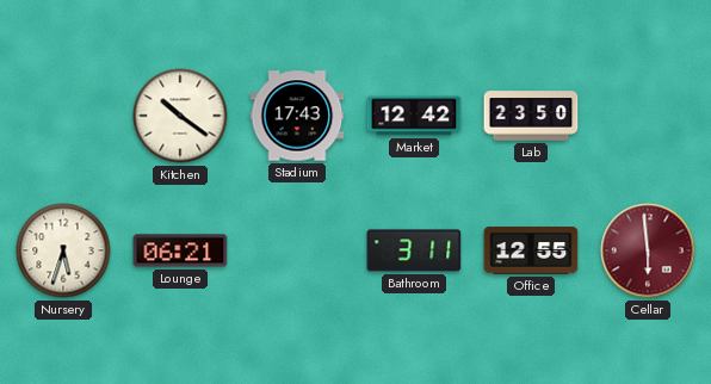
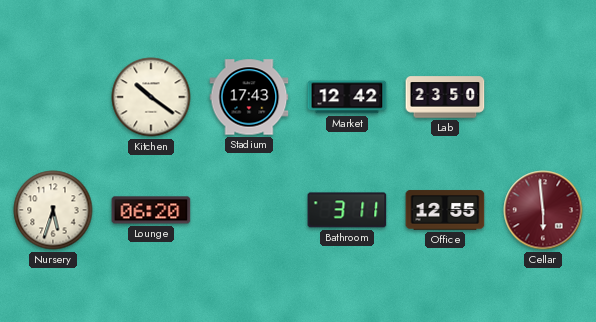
Lounge: 06:21 -> 06:20
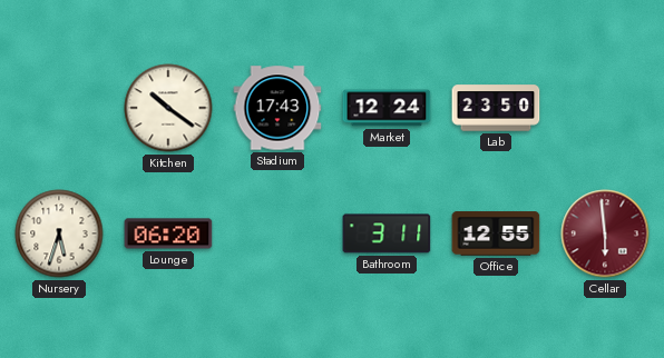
Market: 12:42 -> 12:24
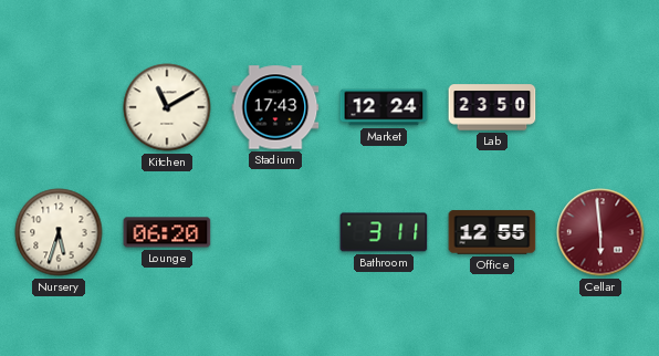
Kitchen: 10:21 -> 11:10
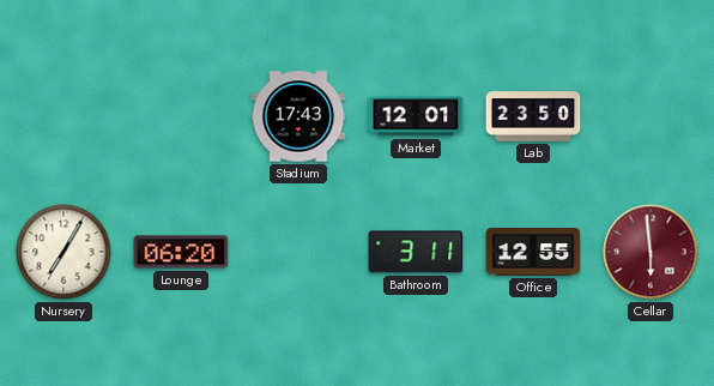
Kitchen: 11:10 -> none
Market: 12:24 -> 12:01
Nursery: 5:33 -> 7:05
